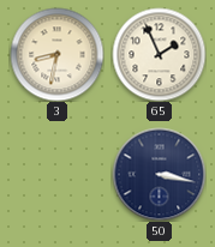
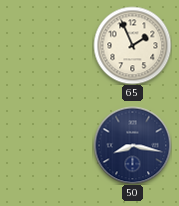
3: 8:32 -> none
50: 3:17 -> 8:17
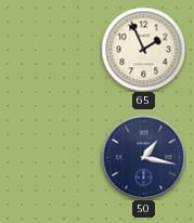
50: 8:17 -> 1:17
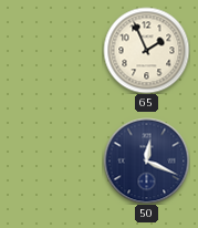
50: 1:17 -> 12:19
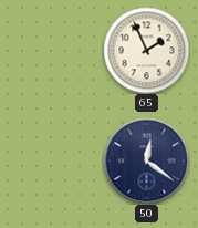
50: 12:19 -> 12:21
